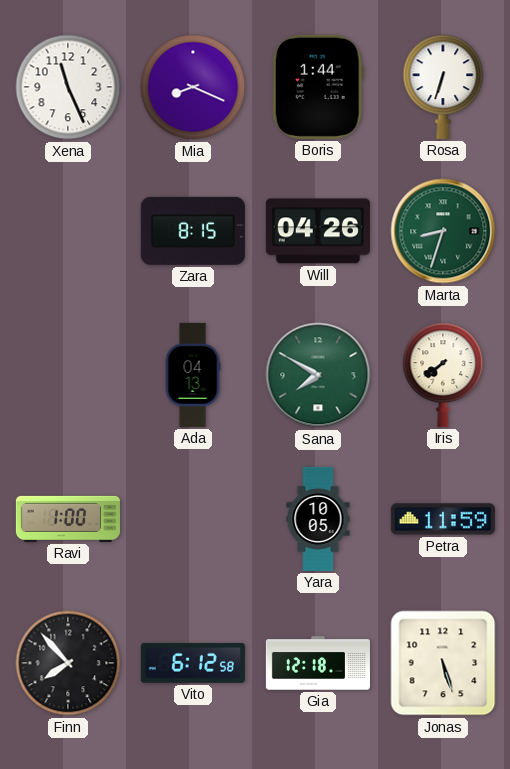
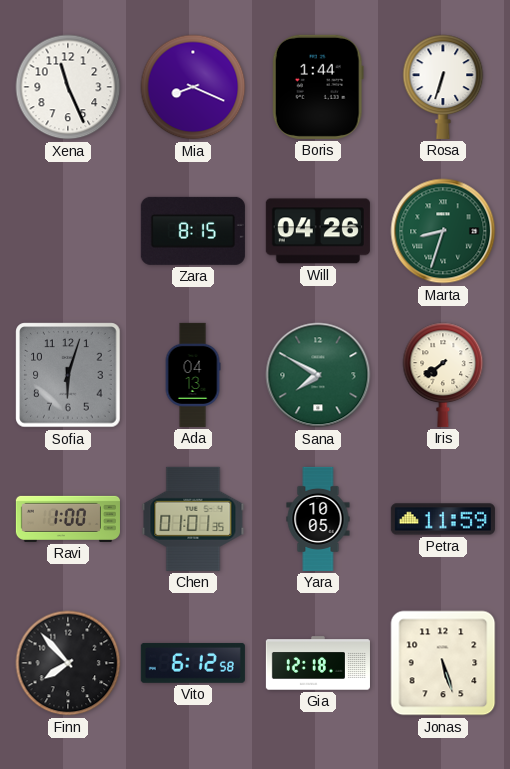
Sofia: none -> 6:03
Chen: none -> 01:01
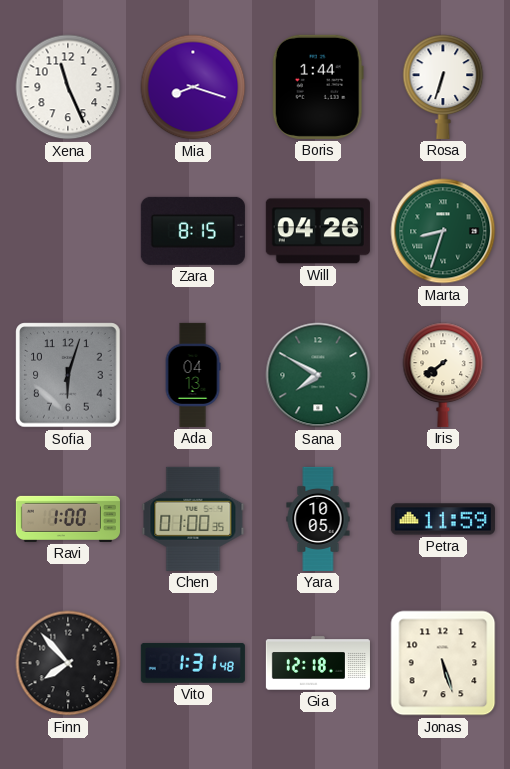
Mia: 8:19 -> 8:18
Chen: 01:01 -> 01:00
Vito: 6:12 -> 1:31
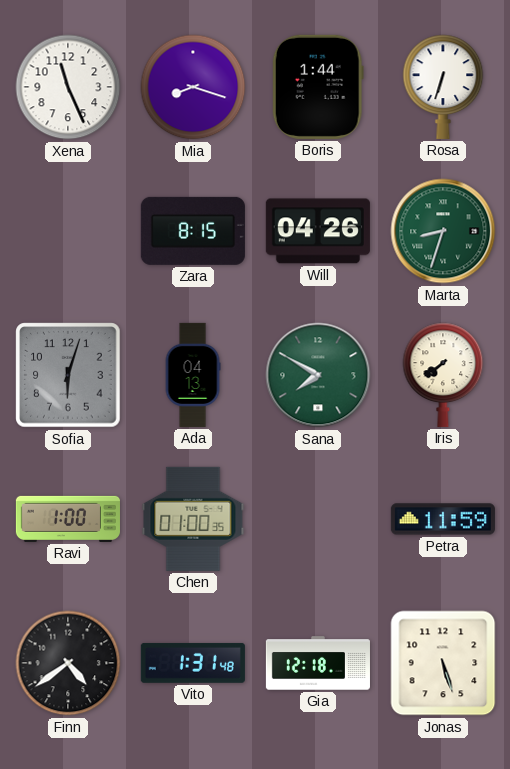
Yara: 10:05 -> none
Finn: 7:53 -> 4:39
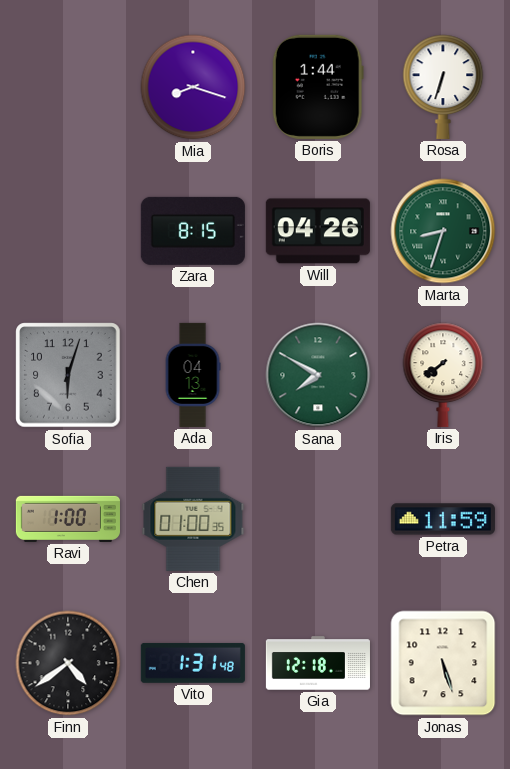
Xena: 11:26 -> none
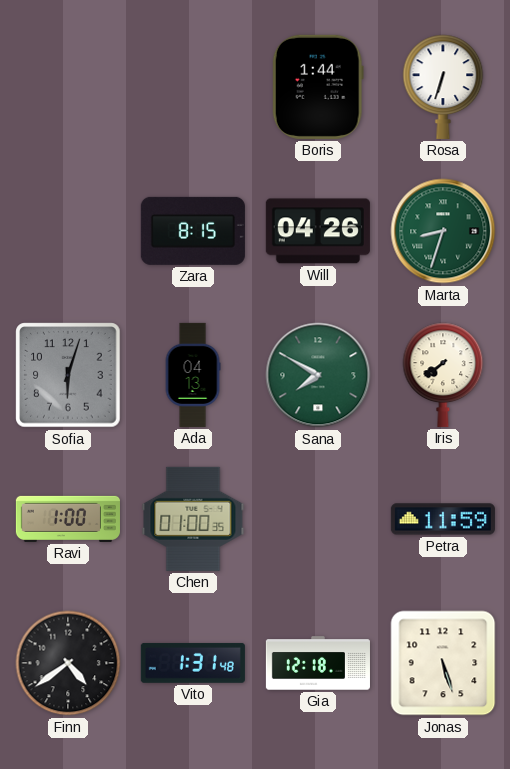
Mia: 8:18 -> none
